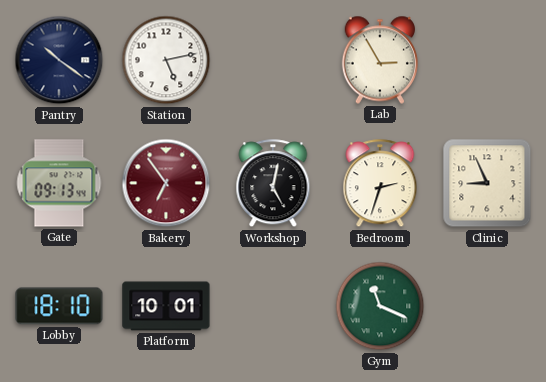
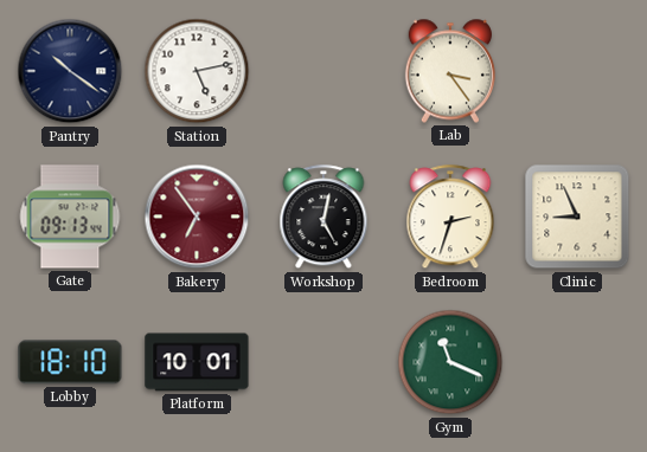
Lab: 2:55 -> 3:24
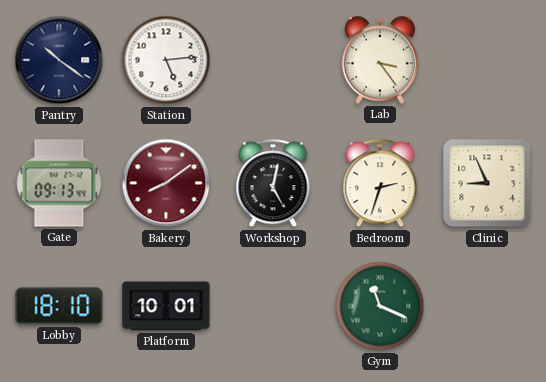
Station: 5:13 -> 5:14
Bakery: 6:54 -> 8:09
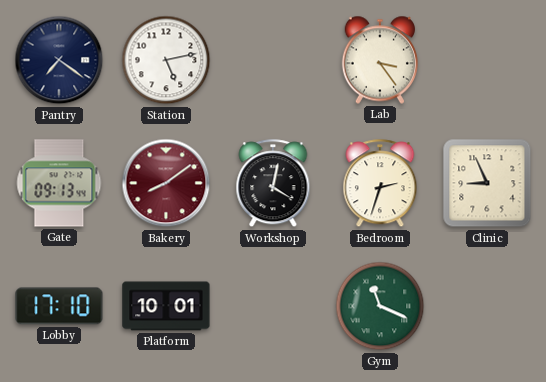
Pantry: 10:21 -> 7:21
Station: 5:14 -> 5:13
Workshop: 5:02 -> 4:02
Lobby: 18:10 -> 17:10
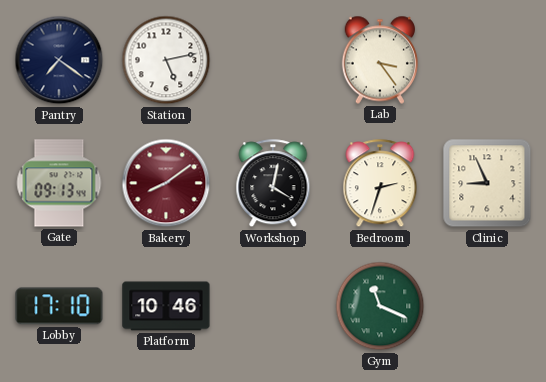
Platform: 10:01 -> 10:46
